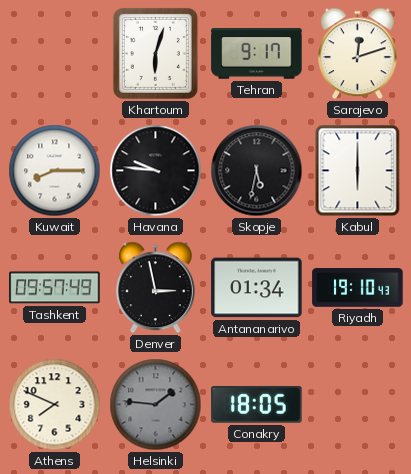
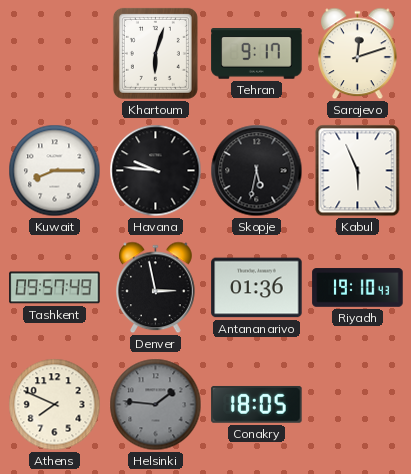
Kabul: 6:00 -> 5:56
Antananarivo: 01:34 -> 01:36
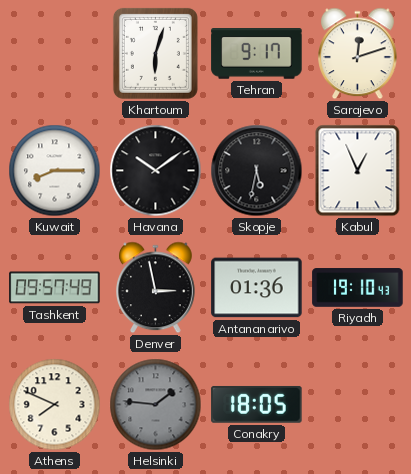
Havana: 9:46 -> 10:09
Kabul: 5:56 -> 12:56
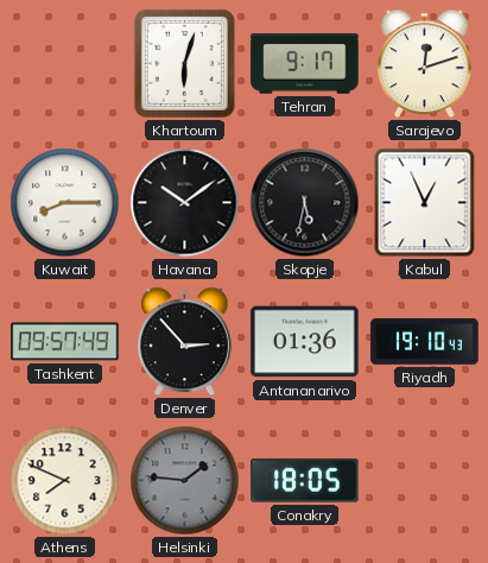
Denver: 2:58 -> 2:53
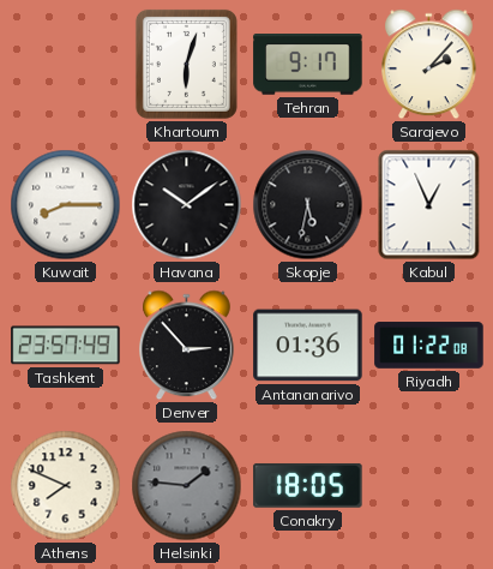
Sarajevo: 12:12 -> 2:07
Tashkent: 09:57 -> 23:57
Riyadh: 19:10 -> 01:22
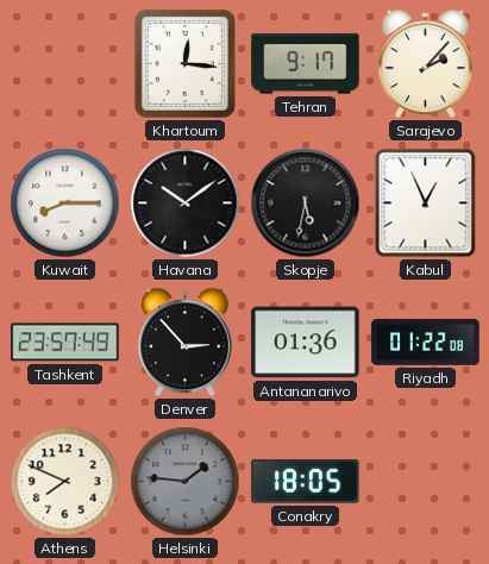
Khartoum: 6:03 -> 12:16
